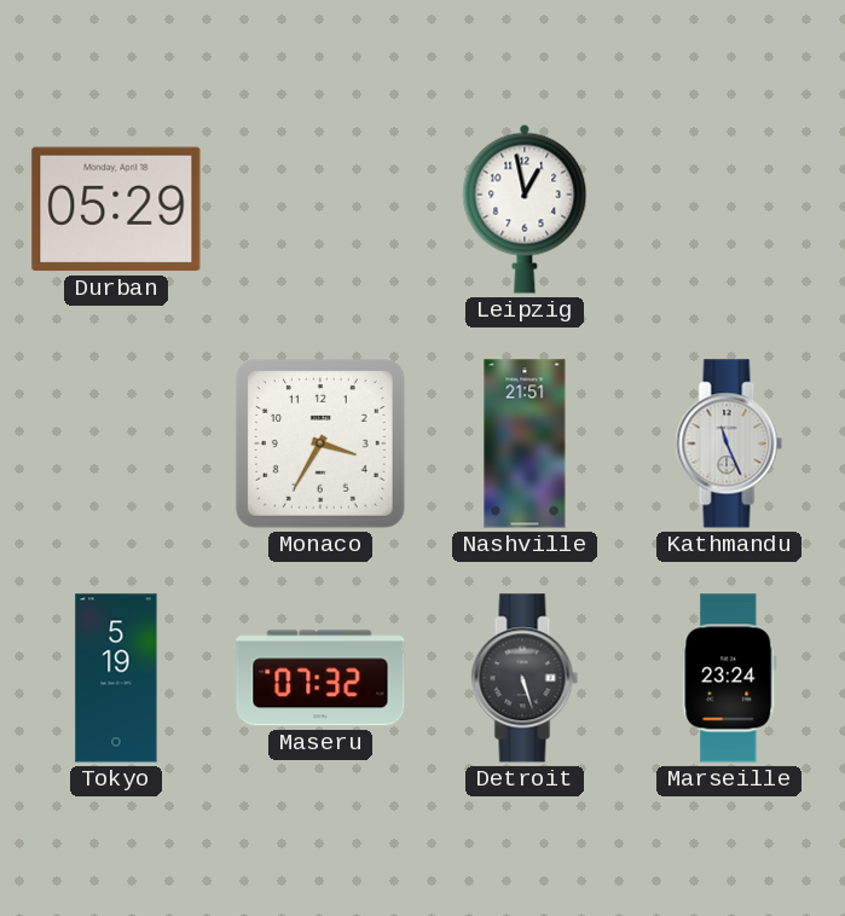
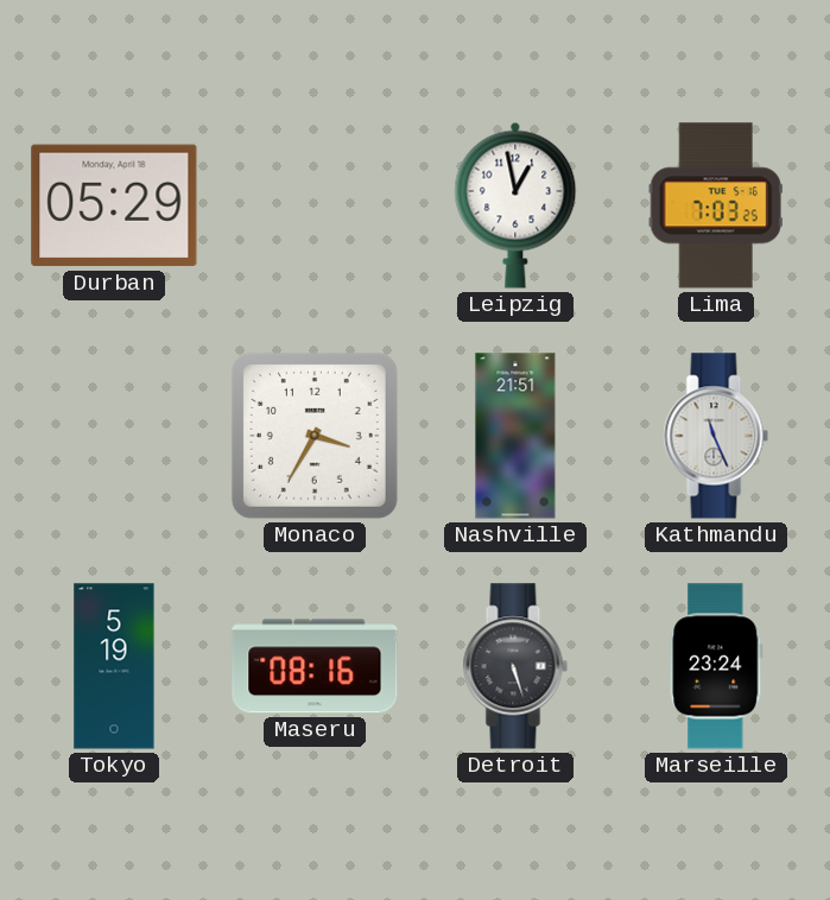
Lima: none -> 7:03
Maseru: 07:32 -> 08:16
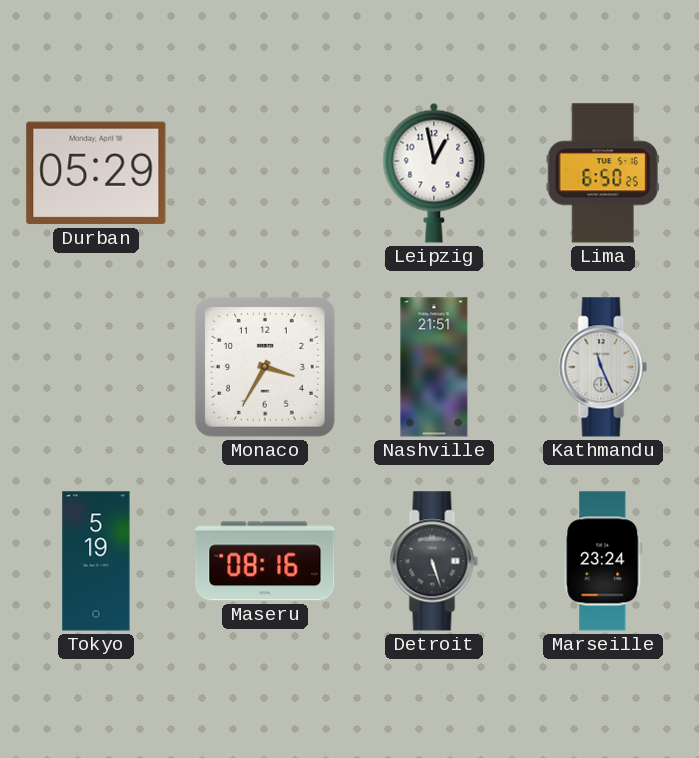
Lima: 7:03 -> 6:50
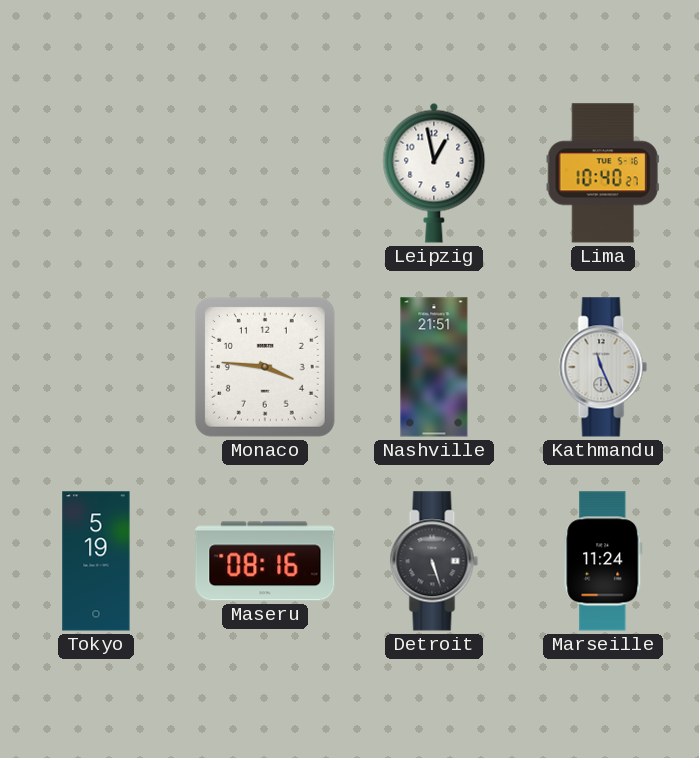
Durban: 05:29 -> none
Lima: 6:50 -> 10:40
Monaco: 3:35 -> 3:46
Marseille: 23:24 -> 11:24
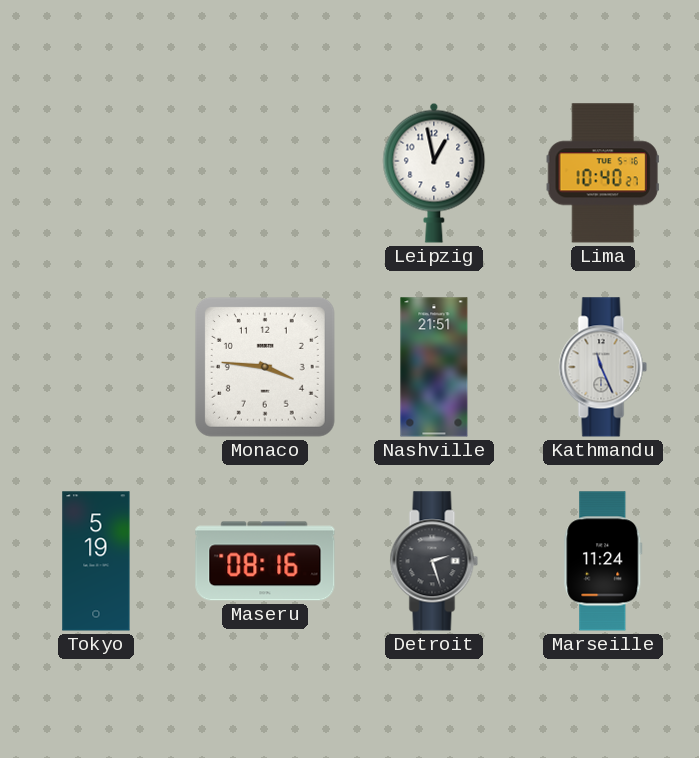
Detroit: 5:27 -> 2:27
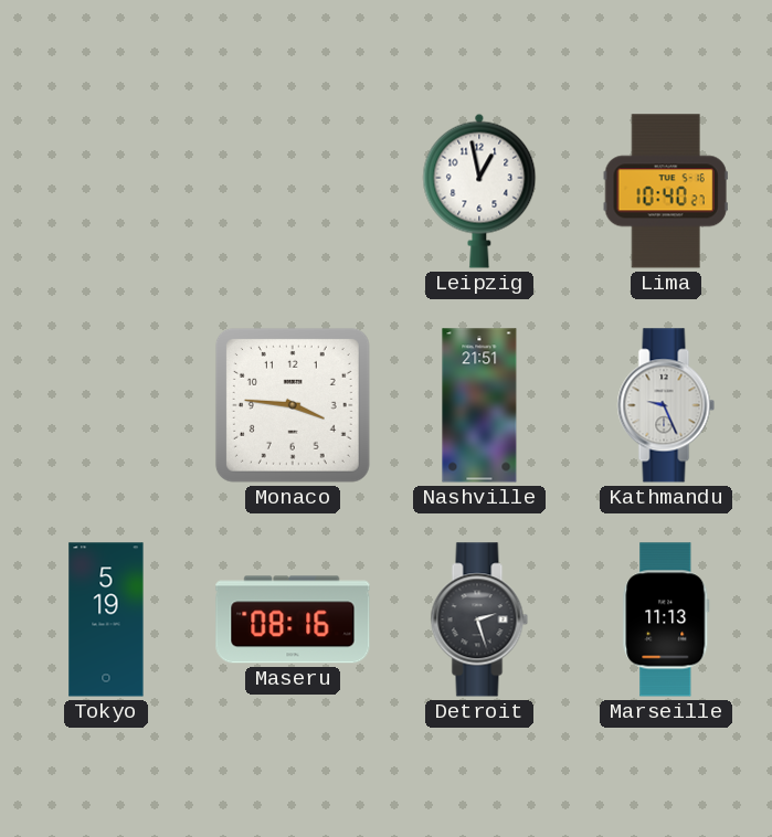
Kathmandu: 11:26 -> 9:26
Marseille: 11:24 -> 11:13
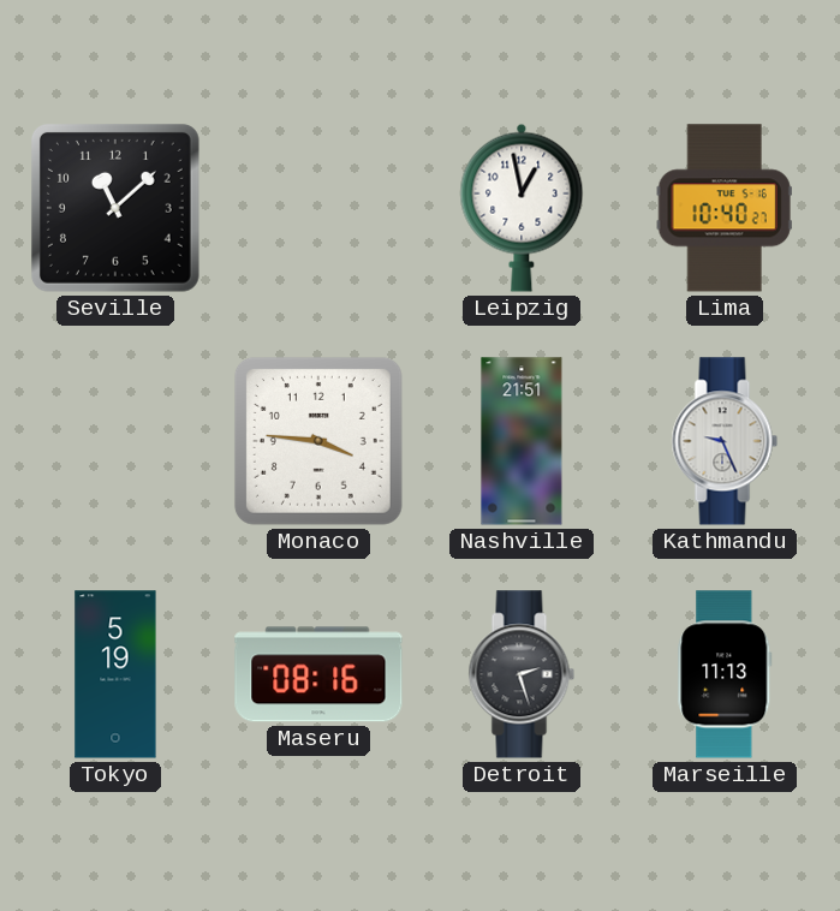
Seville: none -> 11:08
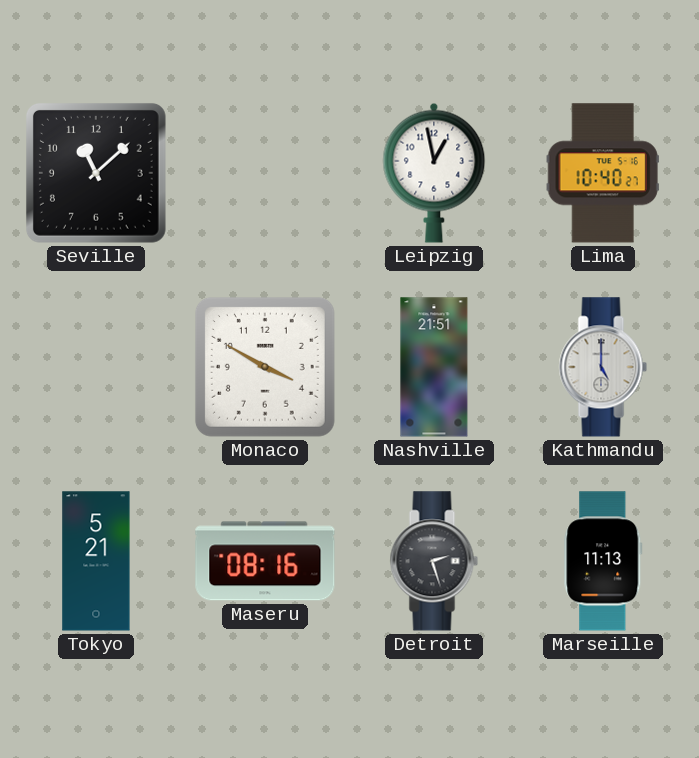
Monaco: 3:46 -> 3:50
Kathmandu: 9:26 -> 5:00
Tokyo: 5:19 -> 5:21
